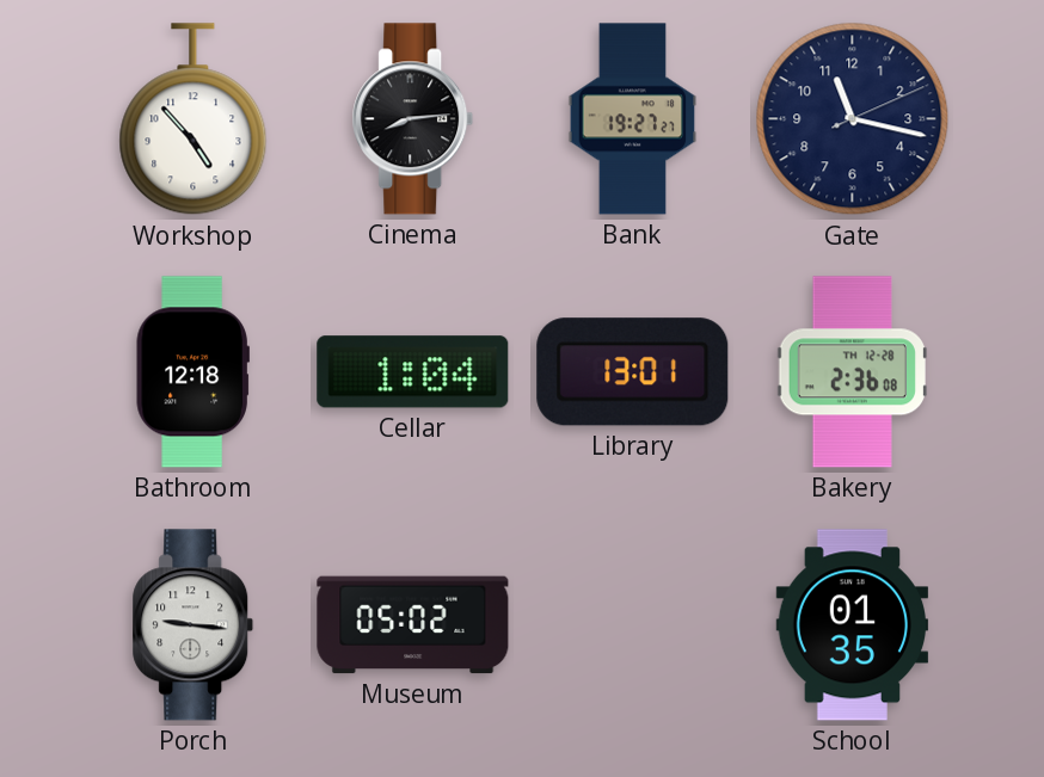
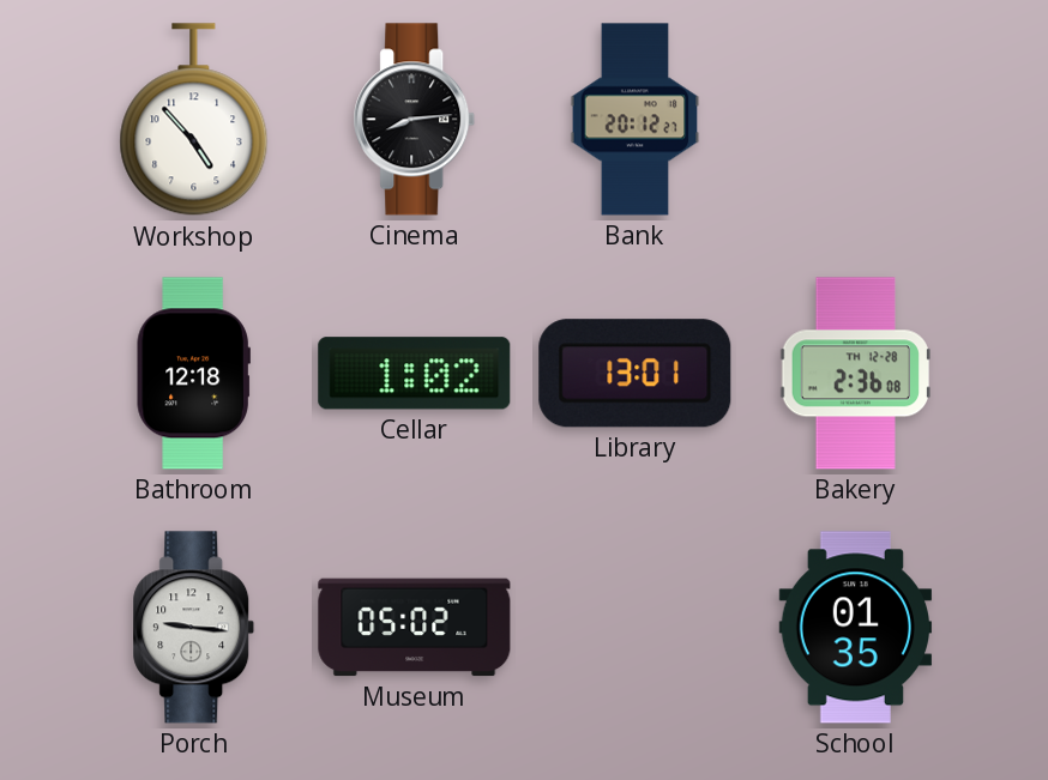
Bank: 19:27 -> 20:12
Gate: 11:17 -> none
Cellar: 1:04 -> 1:02
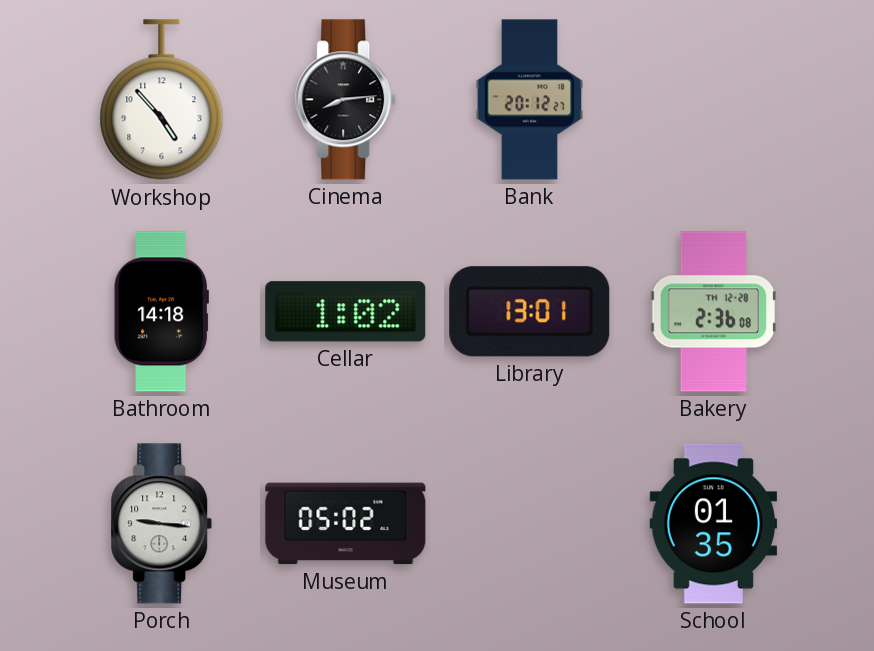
Bathroom: 12:18 -> 14:18
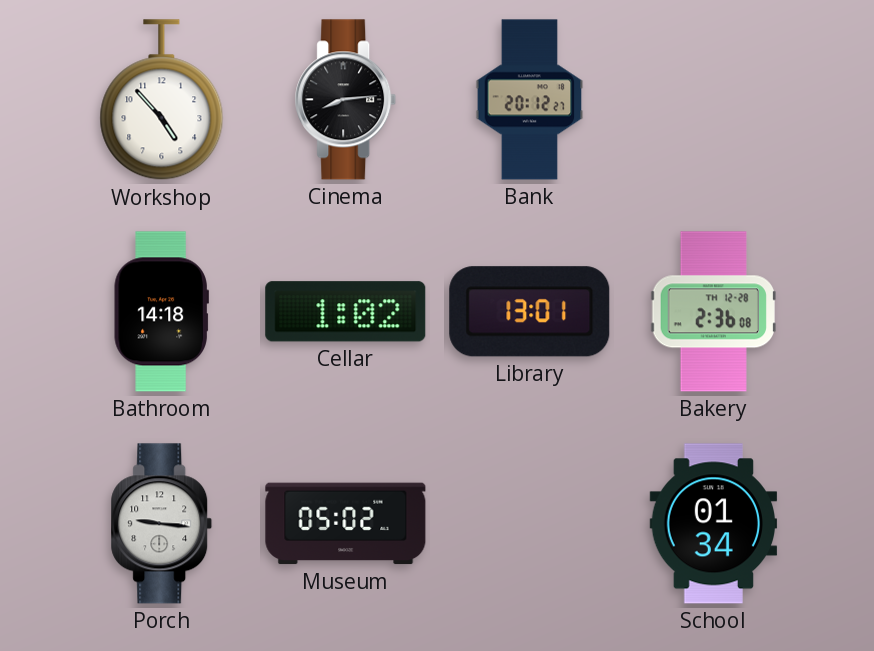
School: 01:35 -> 01:34
